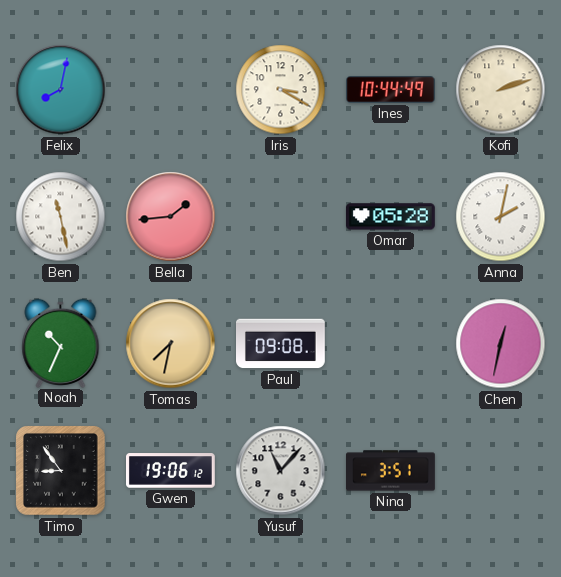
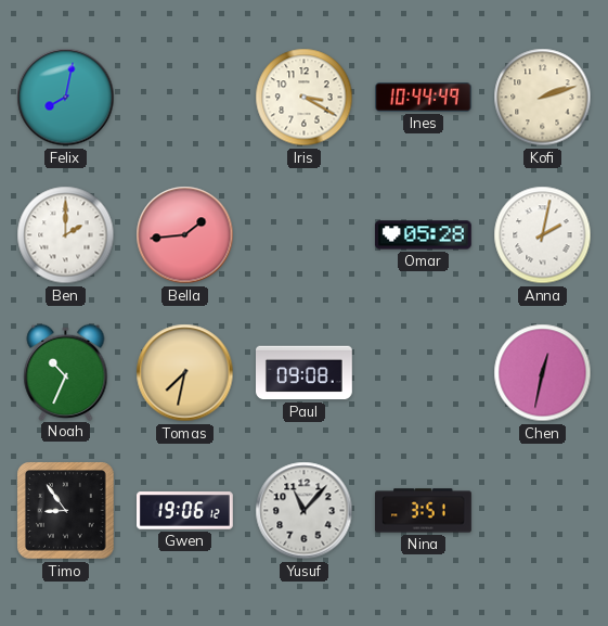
Ben: 11:28 -> 2:00
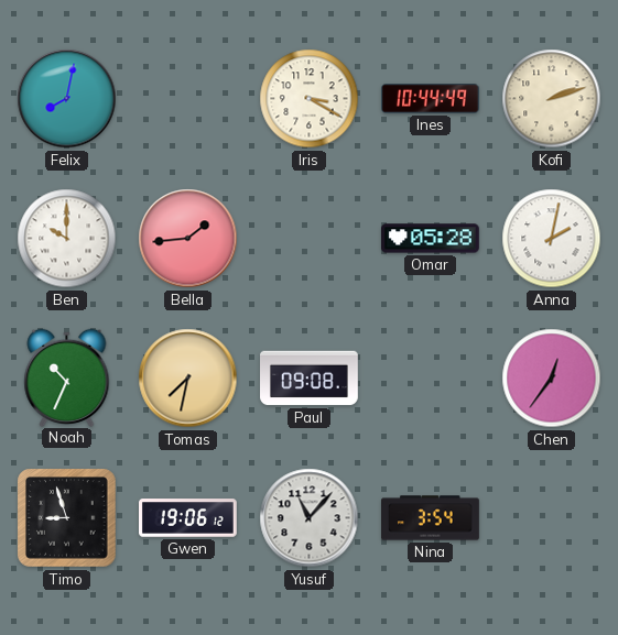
Ben: 2:00 -> 10:00
Chen: 12:32 -> 12:36
Timo: 8:54 -> 8:57
Nina: 3:51 -> 3:54
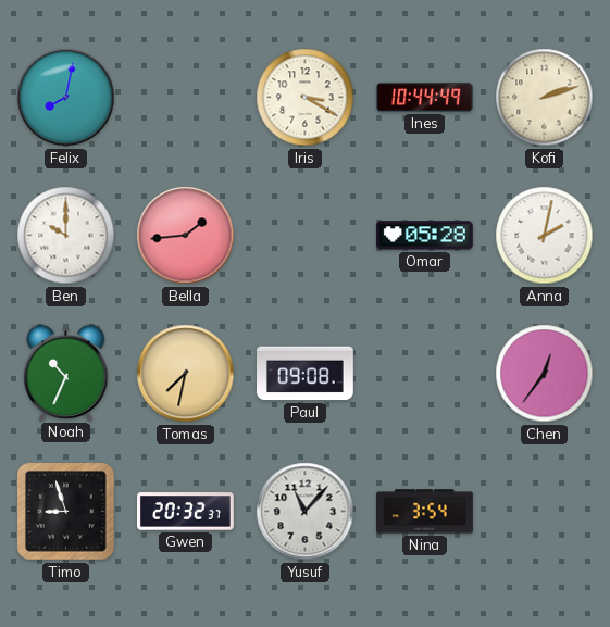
Gwen: 19:06 -> 20:32
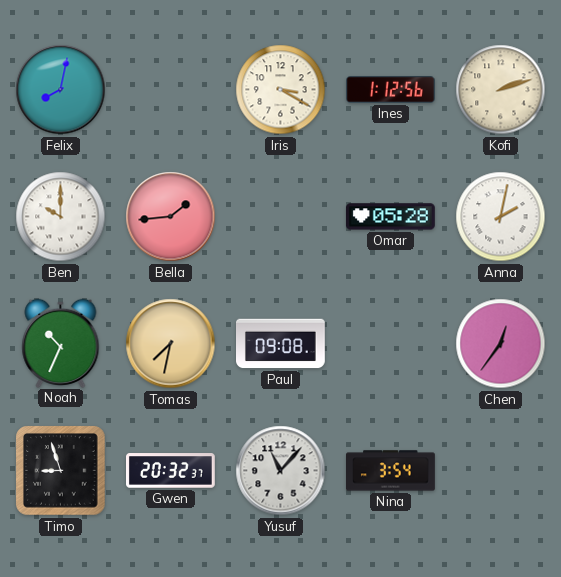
Ines: 10:44 -> 1:12
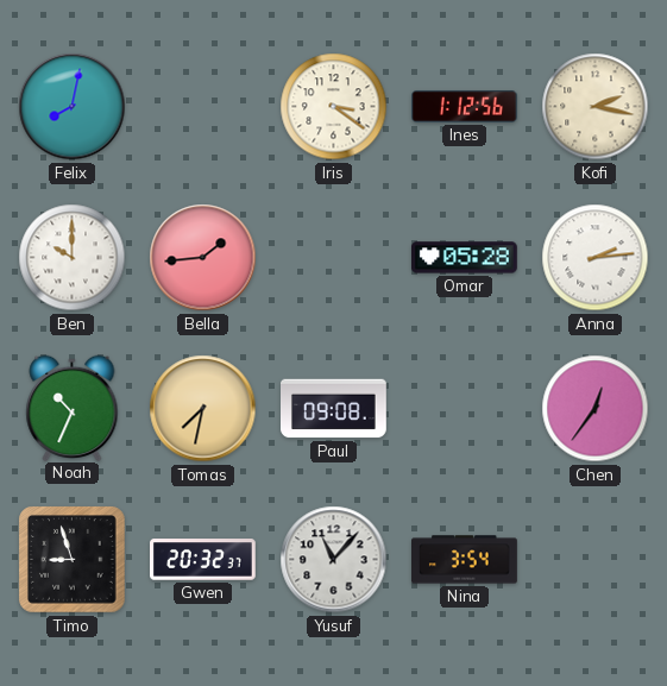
Iris: 3:20 -> 3:21
Kofi: 2:12 -> 2:17
Anna: 2:02 -> 2:14
